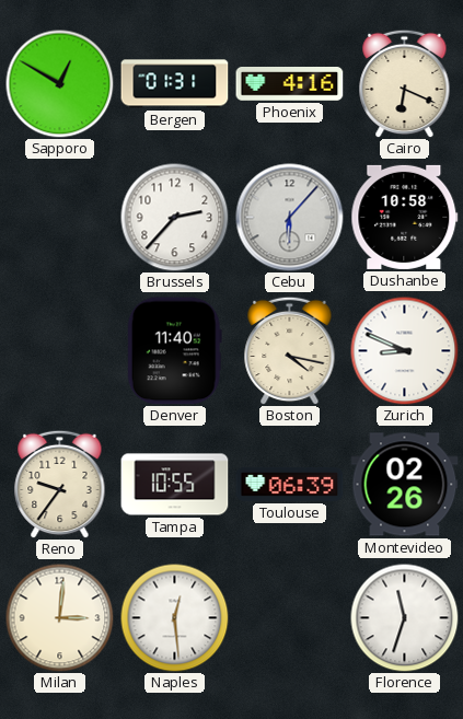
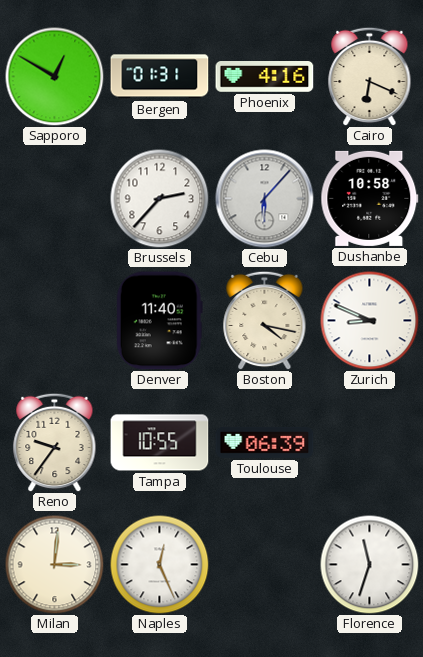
Montevideo: 02:26 -> none
Naples: 12:29 -> 12:26
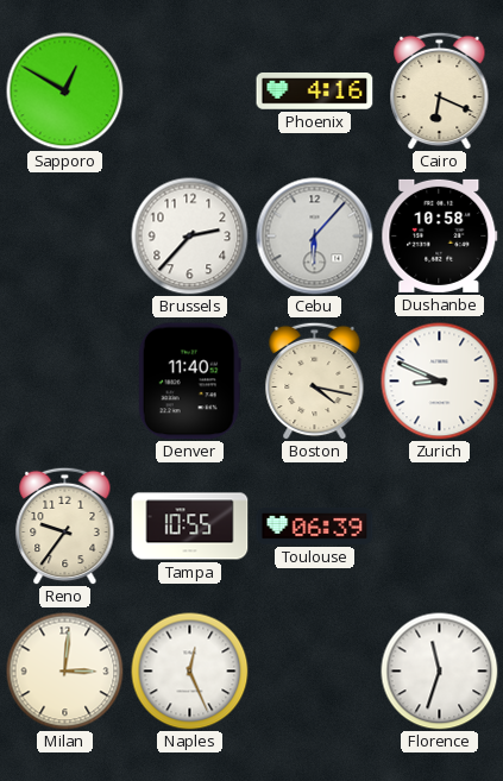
Bergen: 01:31 -> none
